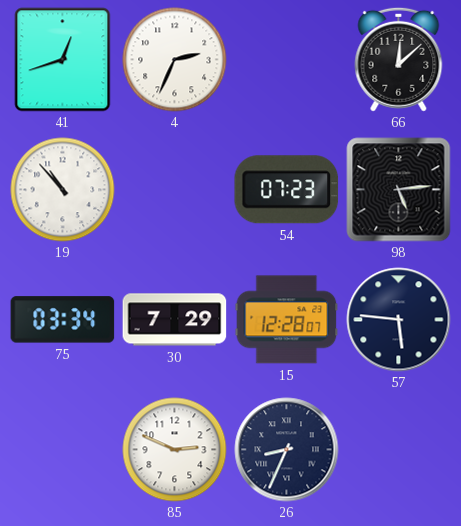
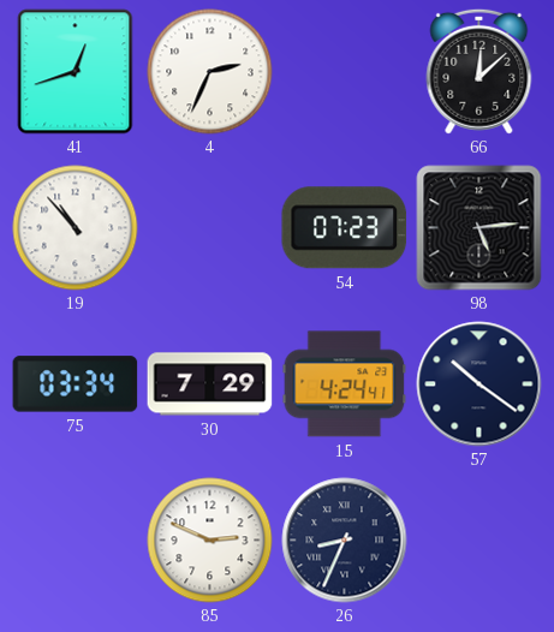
15: 12:28 -> 4:24
57: 5:46 -> 10:21
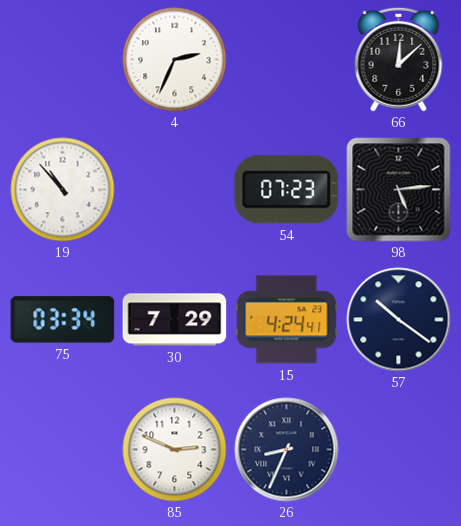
41: 12:42 -> none
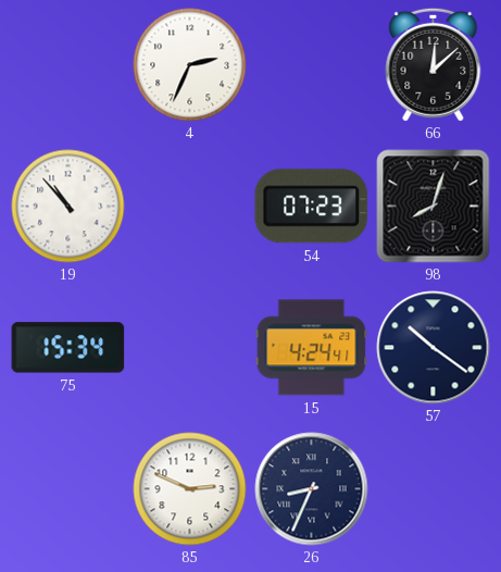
98: 5:14 -> 8:03
75: 03:34 -> 15:34
30: 7:29 -> none
